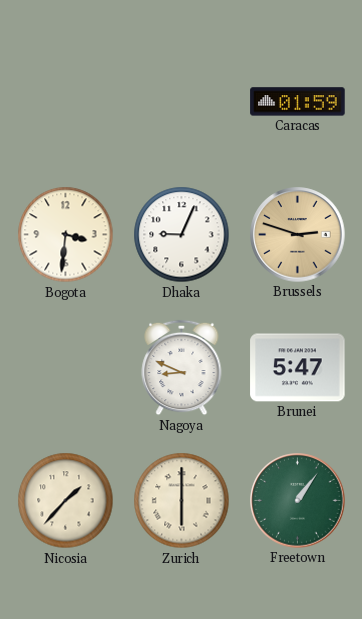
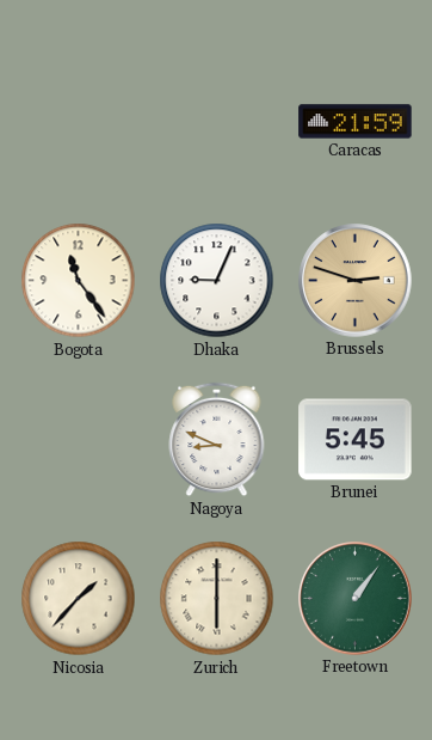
Caracas: 01:59 -> 21:59
Bogota: 3:31 -> 11:24
Brunei: 5:47 -> 5:45
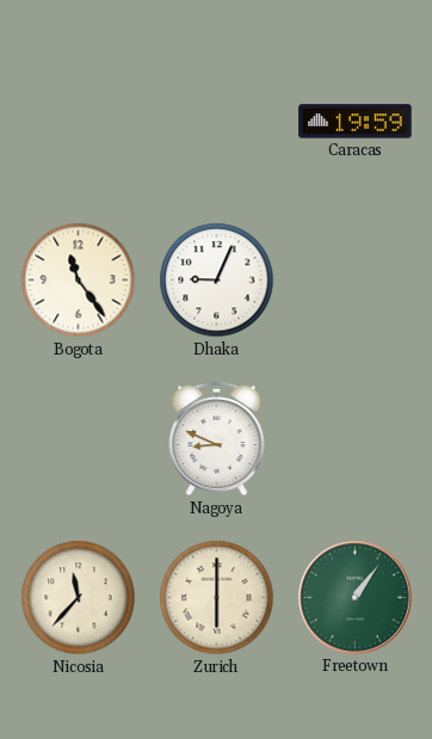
Caracas: 21:59 -> 19:59
Brussels: 2:48 -> none
Brunei: 5:45 -> none
Nicosia: 1:37 -> 11:37
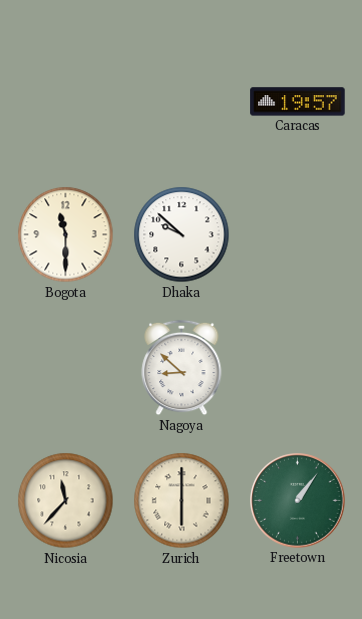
Caracas: 19:59 -> 19:57
Bogota: 11:24 -> 11:30
Dhaka: 9:04 -> 9:52
Nagoya: 8:49 -> 8:52
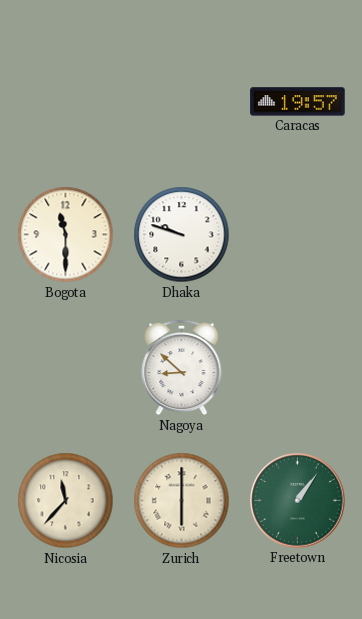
Dhaka: 9:52 -> 9:48
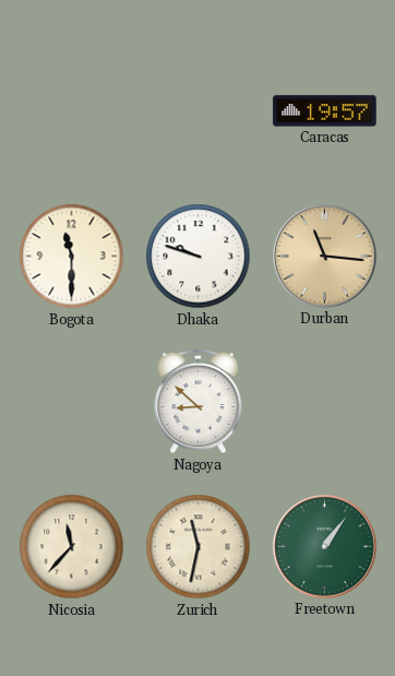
Durban: none -> 11:16
Zurich: 6:00 -> 11:32
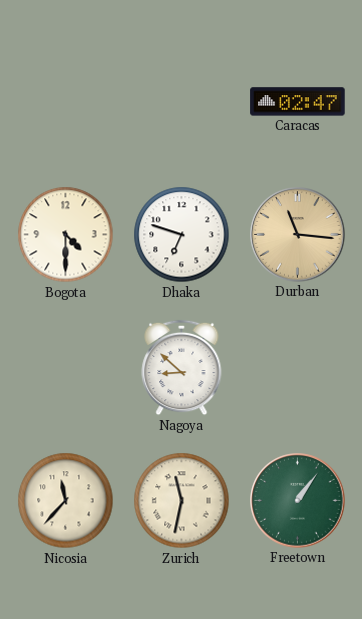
Caracas: 19:57 -> 02:47
Bogota: 11:30 -> 4:30
Dhaka: 9:48 -> 6:48
